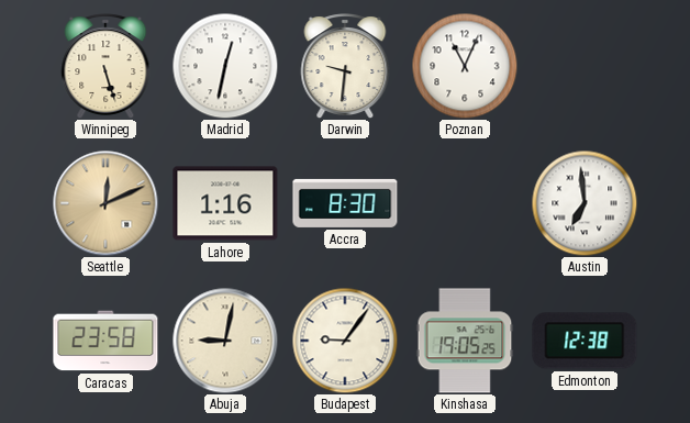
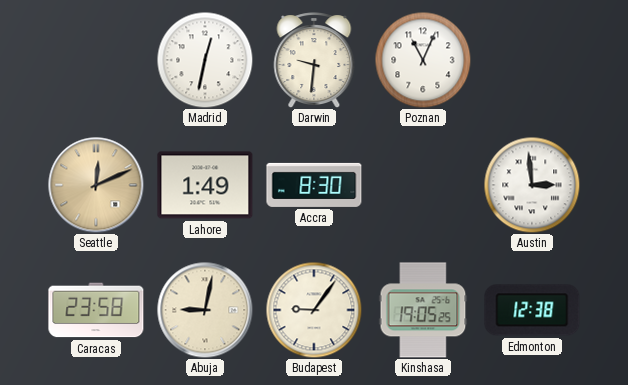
Winnipeg: 5:27 -> none
Lahore: 1:16 -> 1:49
Austin: 6:59 -> 2:59
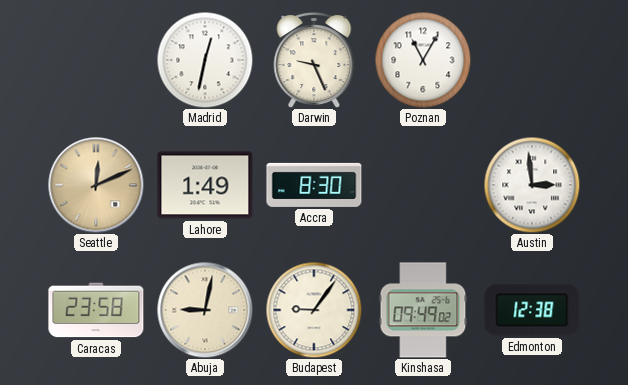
Darwin: 9:31 -> 9:26
Poznan: 11:04 -> 11:05
Kinshasa: 19:05 -> 09:49
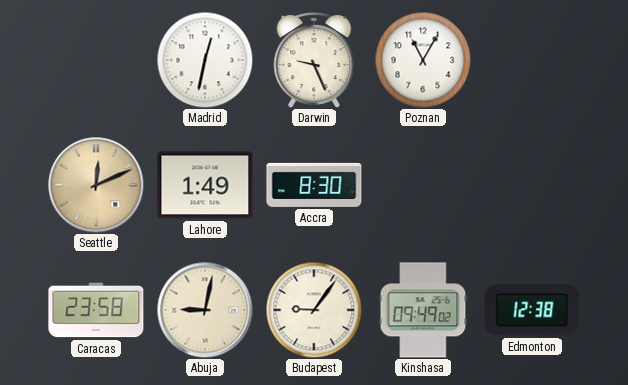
Austin: 2:59 -> none
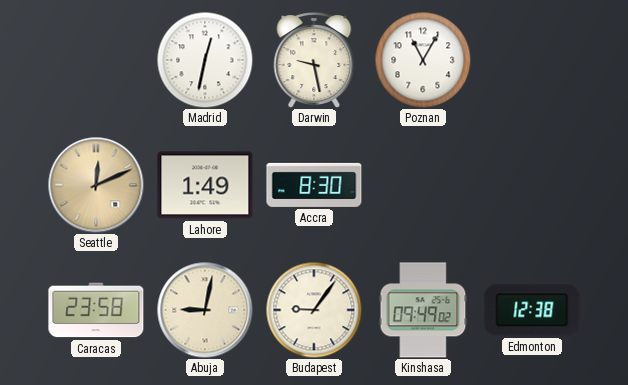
Darwin: 9:26 -> 9:28
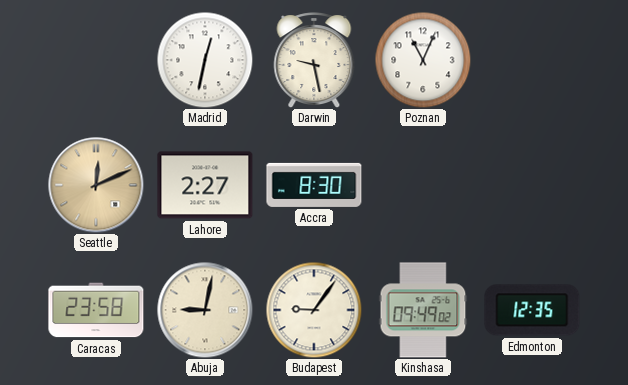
Poznan: 11:05 -> 11:04
Lahore: 1:49 -> 2:27
Edmonton: 12:38 -> 12:35
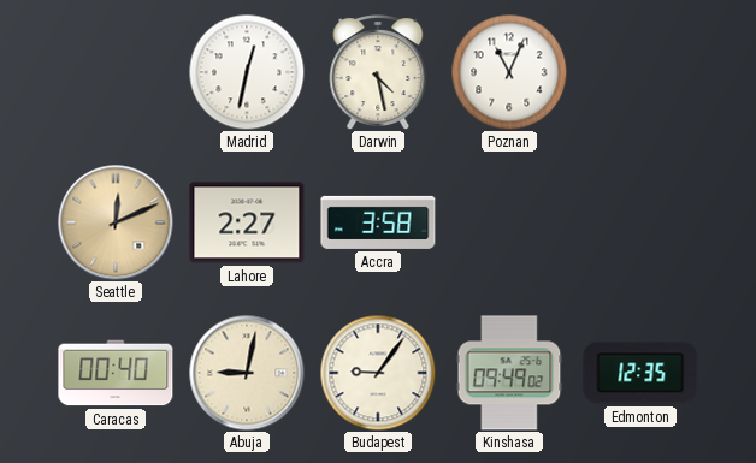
Darwin: 9:28 -> 4:28
Accra: 8:30 -> 3:58
Caracas: 23:58 -> 00:40
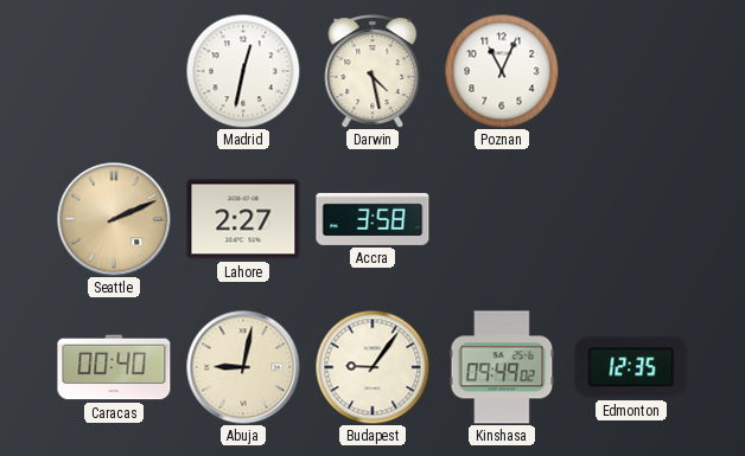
Seattle: 12:11 -> 2:11
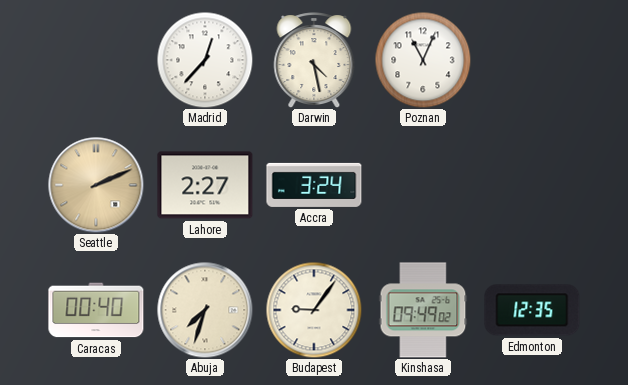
Madrid: 12:32 -> 12:37
Accra: 3:58 -> 3:24
Abuja: 9:02 -> 7:33
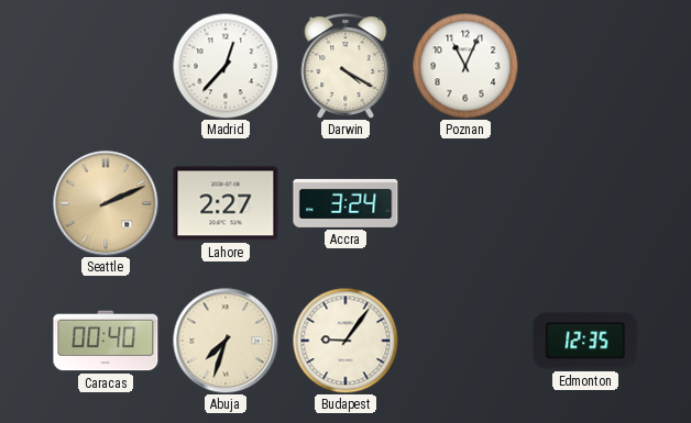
Darwin: 4:28 -> 4:20
Kinshasa: 09:49 -> none
